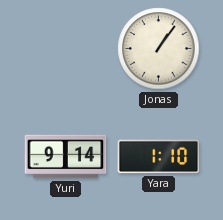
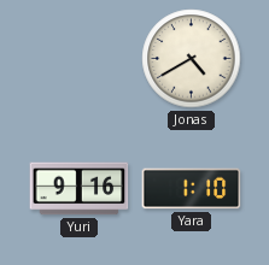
Jonas: 1:06 -> 4:40
Yuri: 9:14 -> 9:16
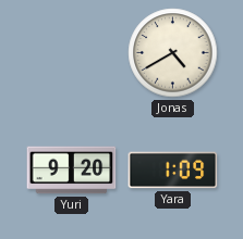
Yuri: 9:16 -> 9:20
Yara: 1:10 -> 1:09
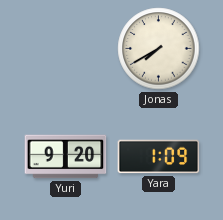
Jonas: 4:40 -> 7:40
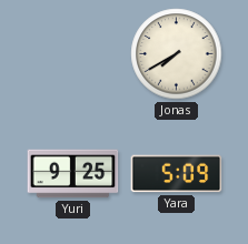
Yuri: 9:20 -> 9:25
Yara: 1:09 -> 5:09
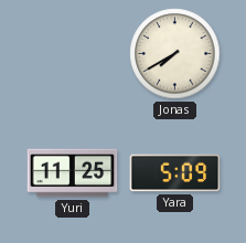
Yuri: 9:25 -> 11:25
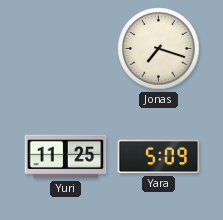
Jonas: 7:40 -> 7:18
